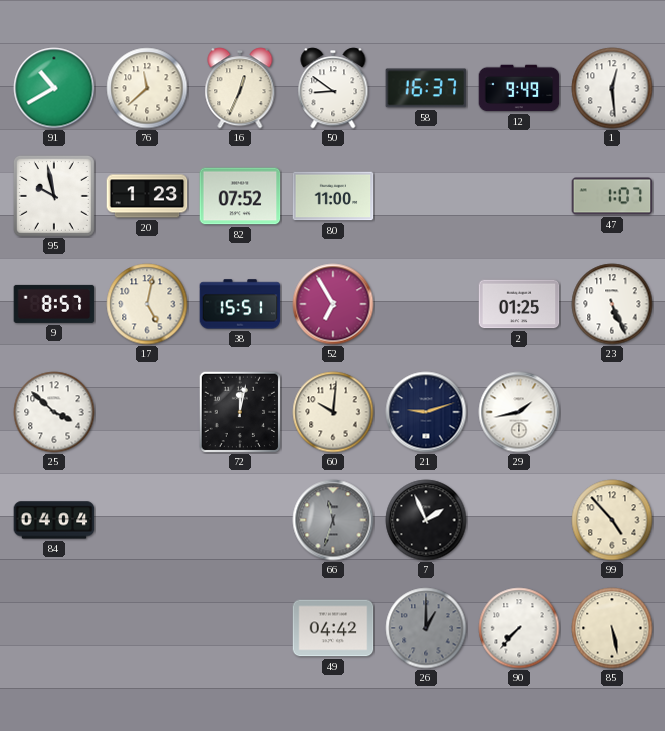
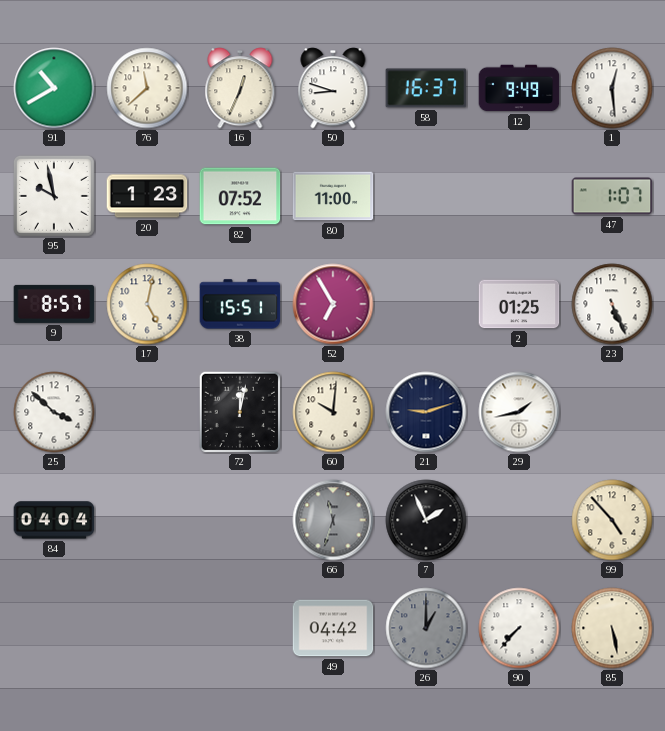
50: 8:51 -> 8:48
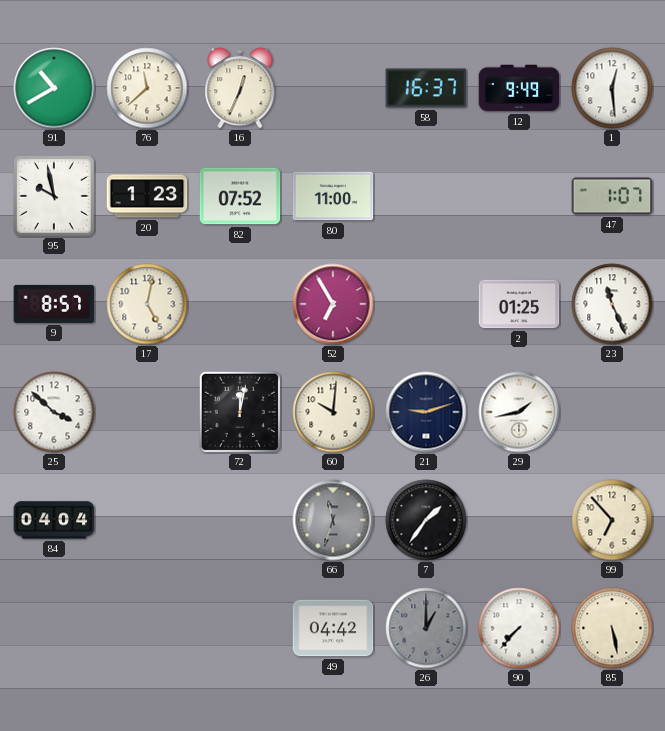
50: 8:48 -> none
38: 15:51 -> none
23: 5:26 -> 11:26
7: 1:56 -> 1:36
99: 4:53 -> 6:53
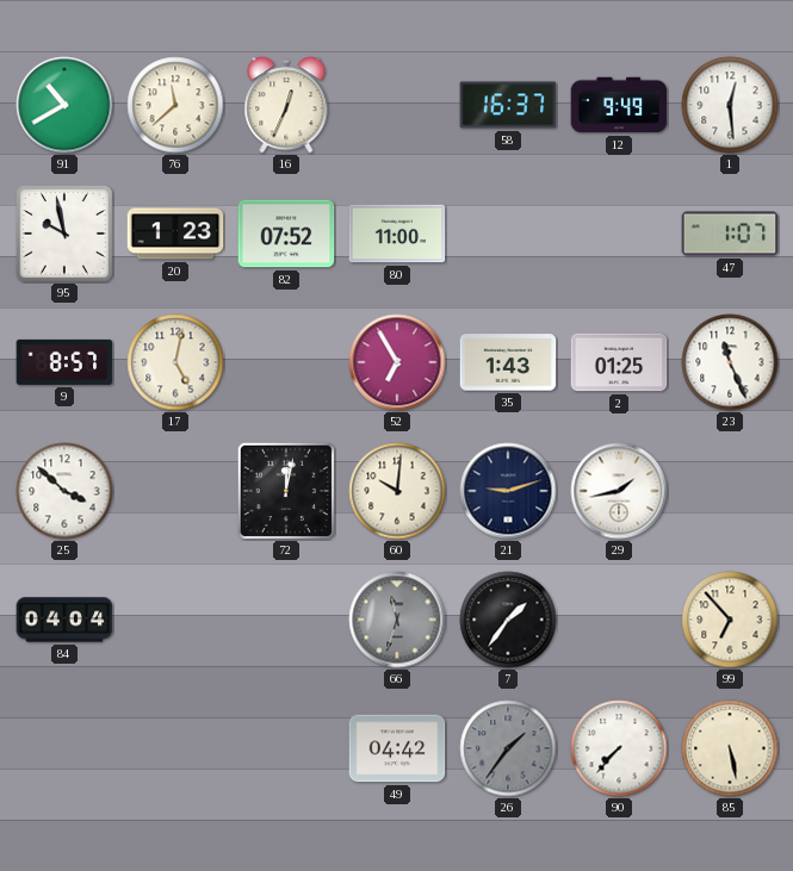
35: none -> 1:43
26: 1:00 -> 1:36
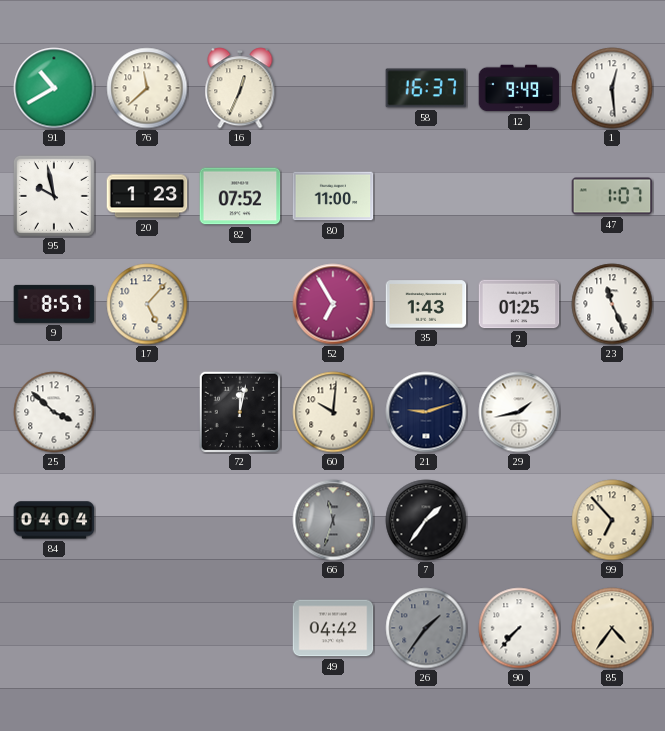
17: 5:02 -> 5:07
85: 5:28 -> 4:36
